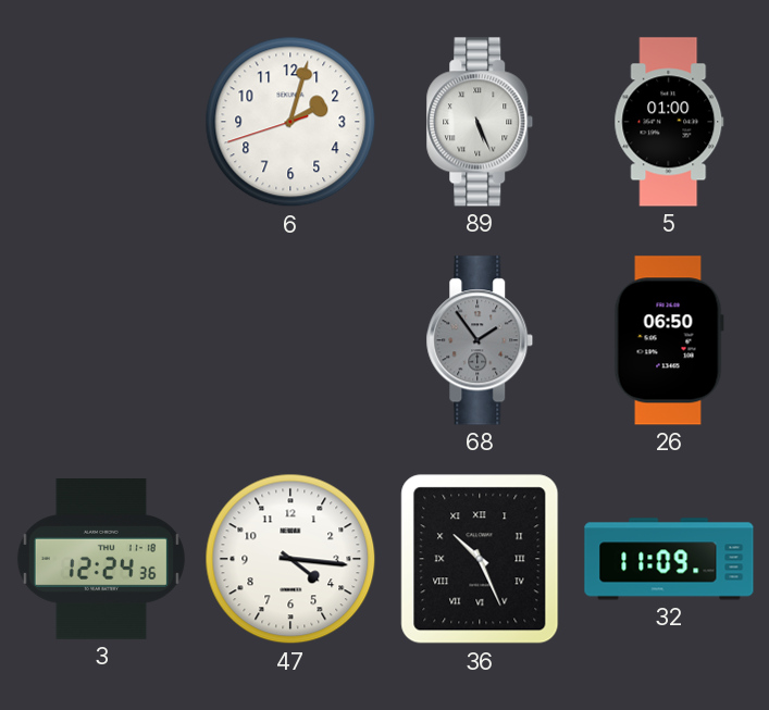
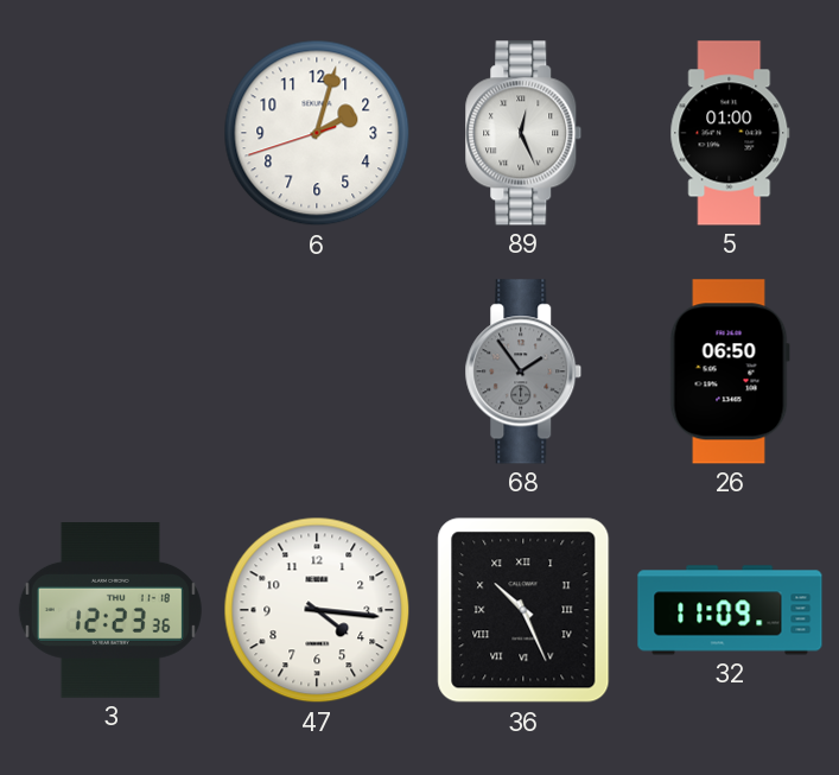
89: 5:26 -> 12:26
3: 12:24 -> 12:23
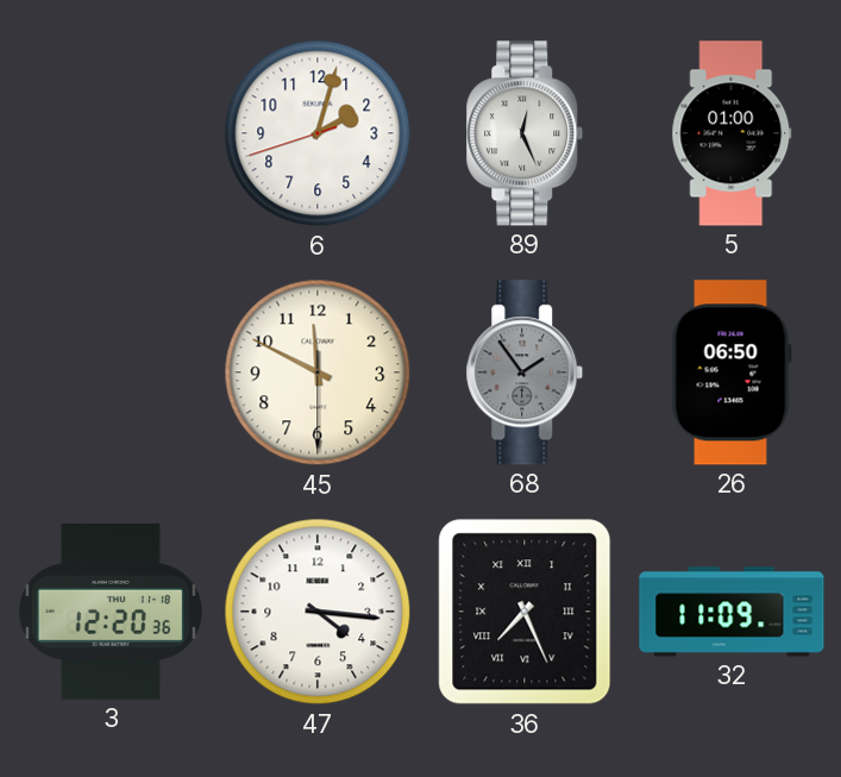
45: none -> 11:49
3: 12:23 -> 12:20
36: 10:26 -> 7:26
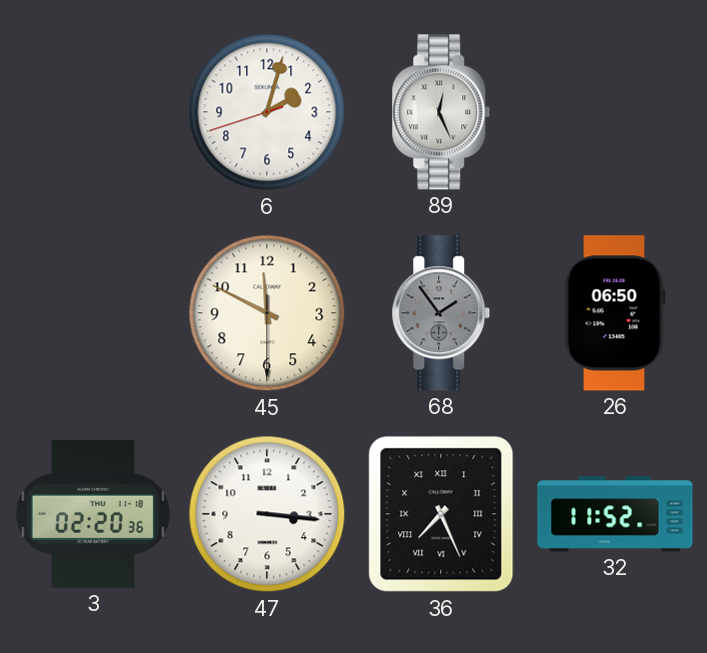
5: 01:00 -> none
3: 12:20 -> 02:20
47: 4:16 -> 3:16
32: 11:09 -> 11:52
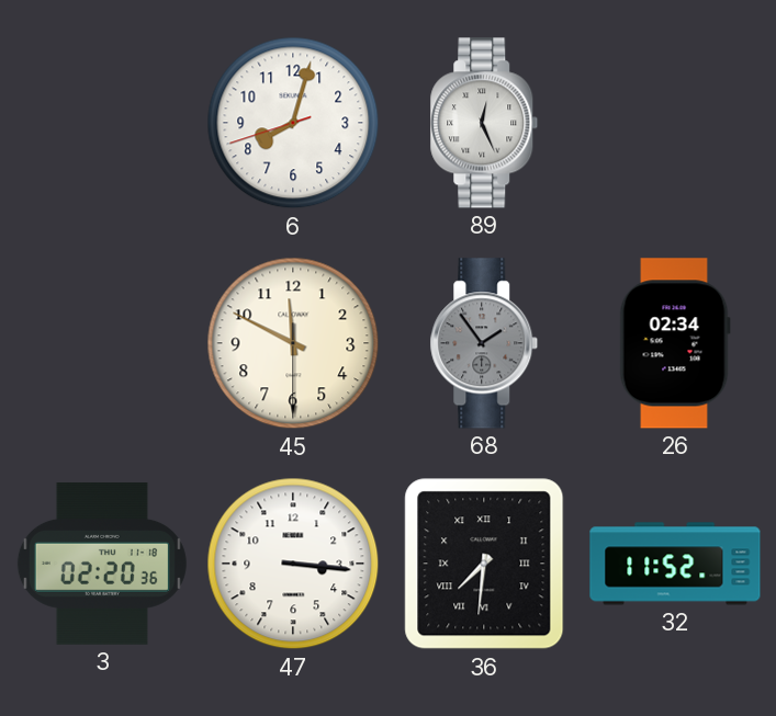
6: 2:02 -> 8:02
26: 06:50 -> 02:34
36: 7:26 -> 7:31
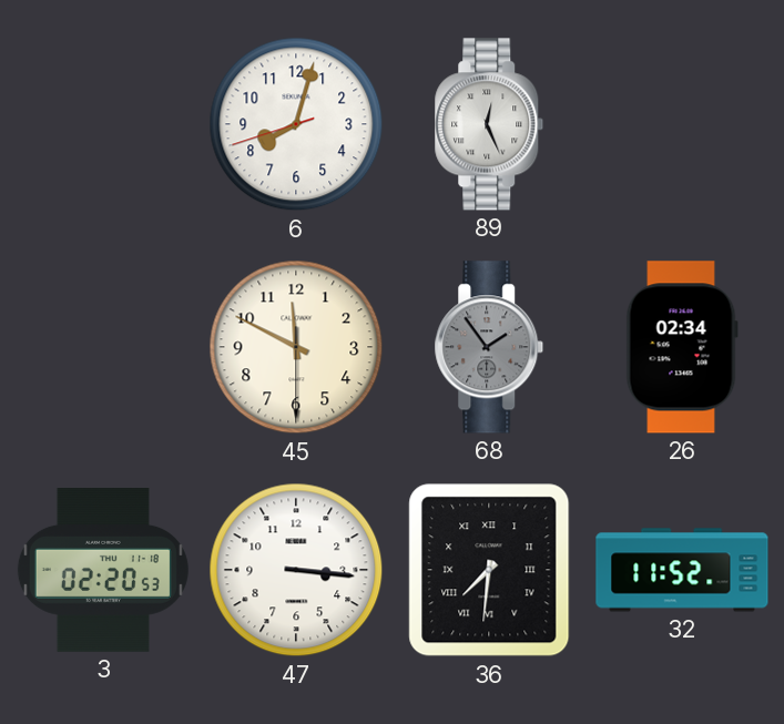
3: 02:20:36 -> 02:20:53
